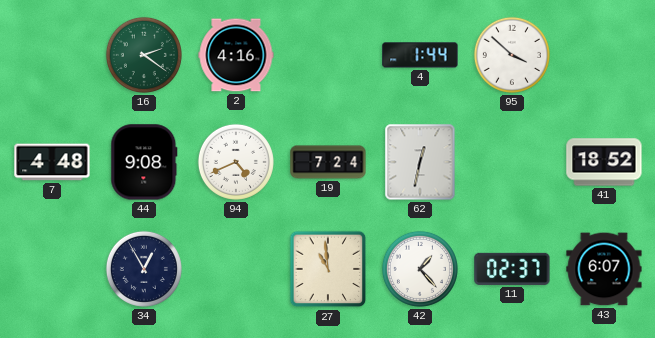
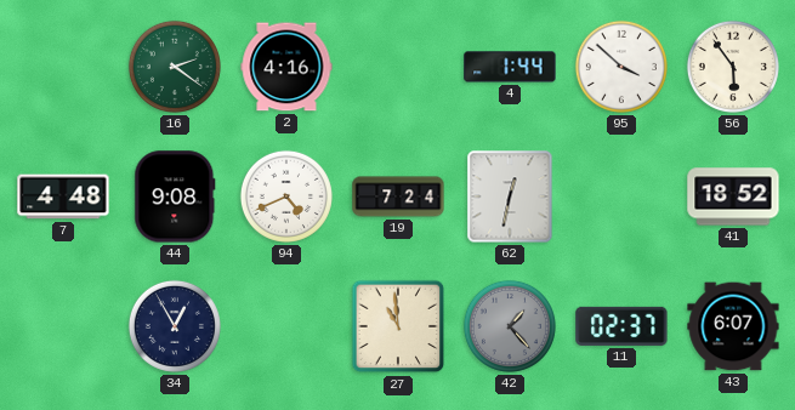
56: none -> 5:54
42 dial: white -> grey
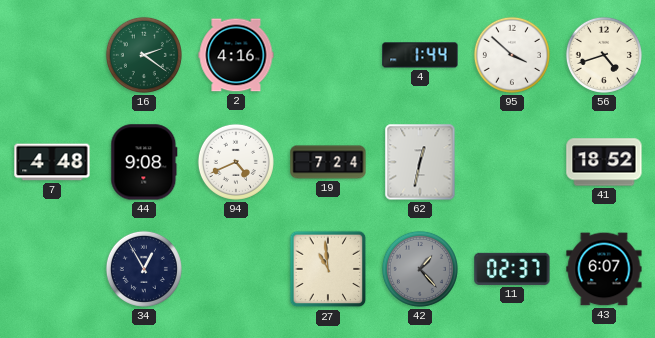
56: 5:54 -> 4:42
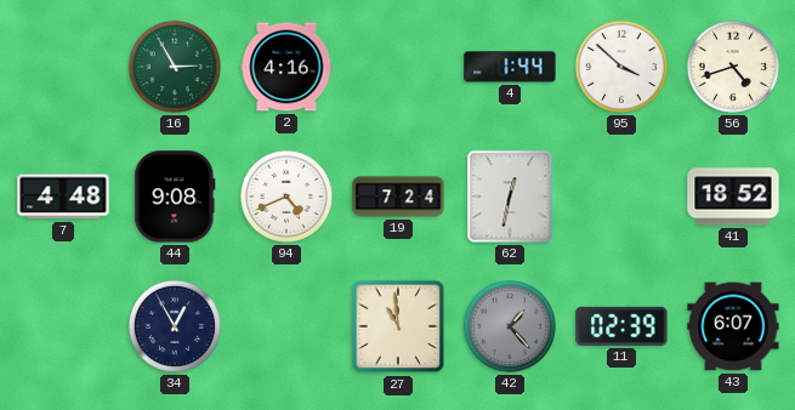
16: 2:21 -> 2:55
11: 02:37 -> 02:39
